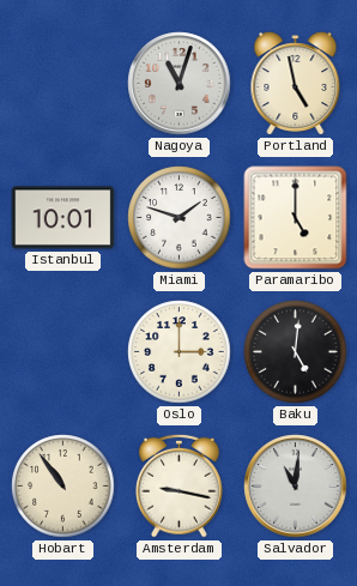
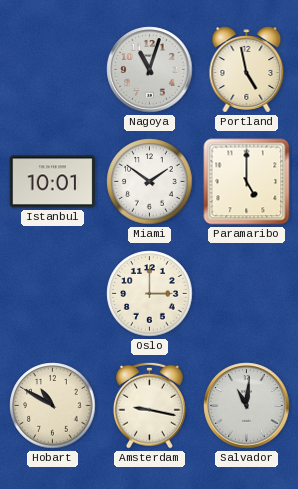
Miami: 1:48 -> 1:51
Baku: 5:01 -> none
Hobart: 10:54 -> 10:50
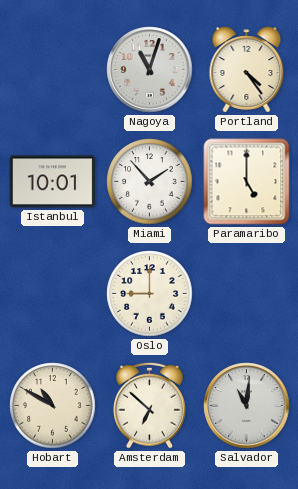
Portland: 4:58 -> 4:24
Miami: 1:51 -> 1:53
Oslo: 3:00 -> 9:00
Amsterdam: 9:17 -> 6:52
